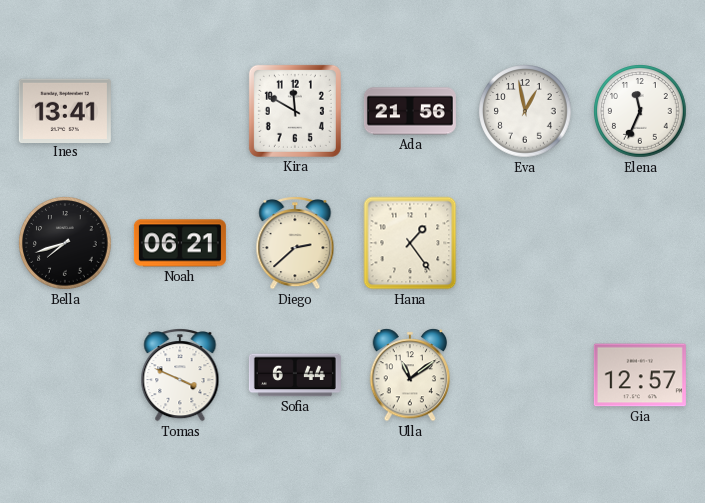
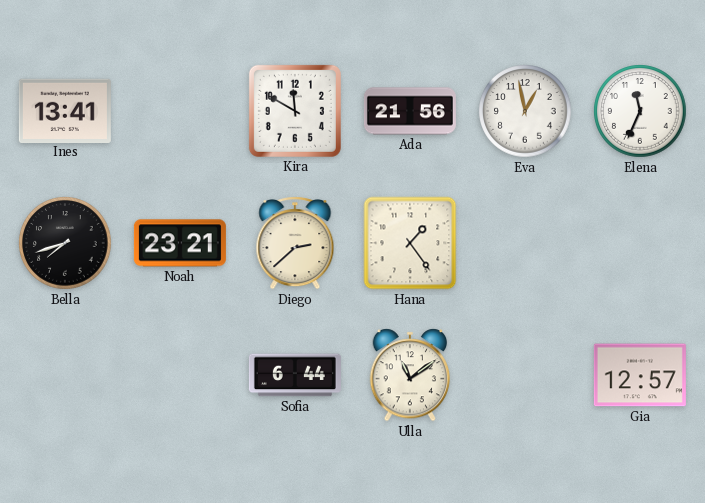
Noah: 06:21 -> 23:21
Tomas: 3:49 -> none
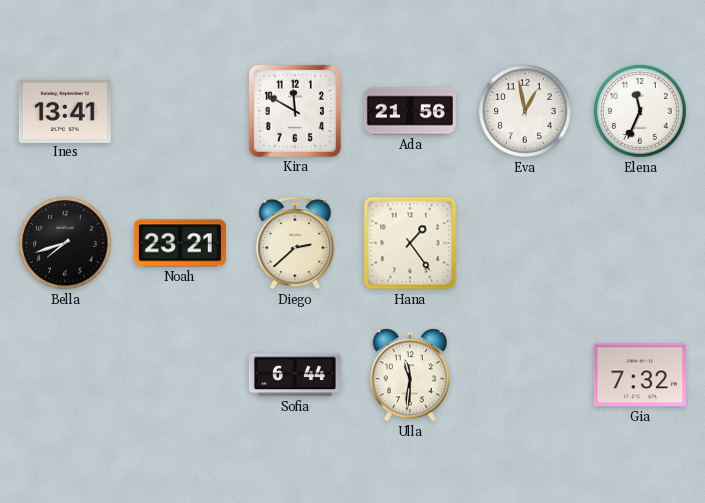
Ulla: 11:09 -> 11:31
Gia: 12:57 -> 7:32
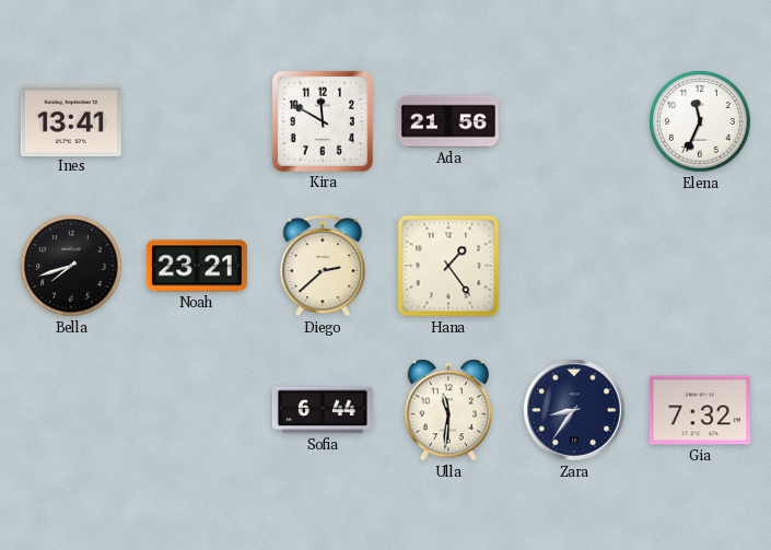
Eva: 12:58 -> none
Zara: none -> 8:36
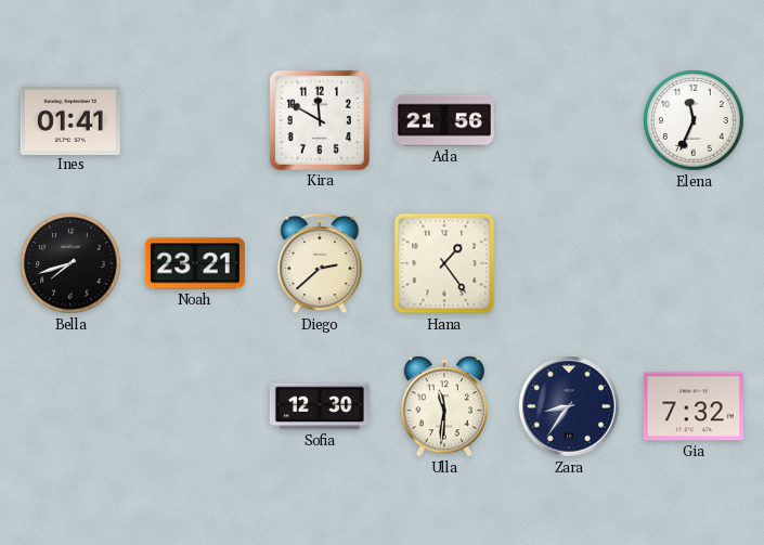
Ines: 13:41 -> 01:41
Sofia: 6:44 -> 12:30
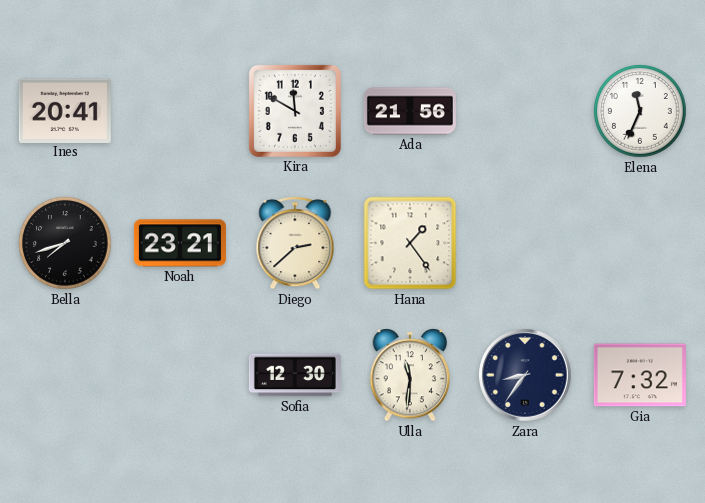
Ines: 01:41 -> 20:41
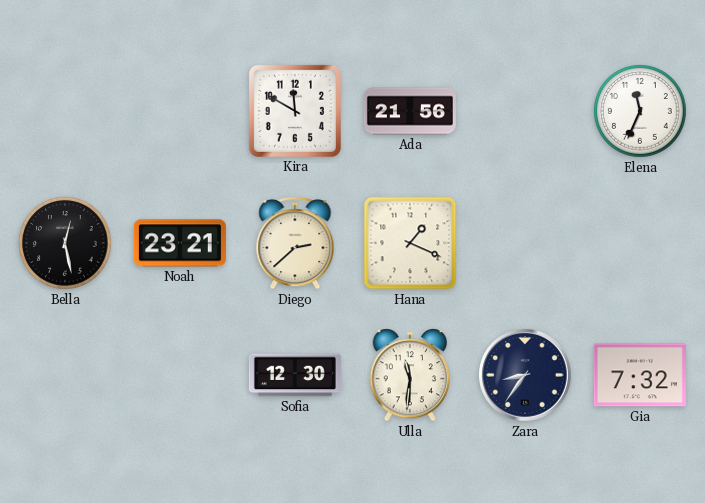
Ines: 20:41 -> none
Bella: 7:42 -> 12:28
Hana: 1:24 -> 1:19
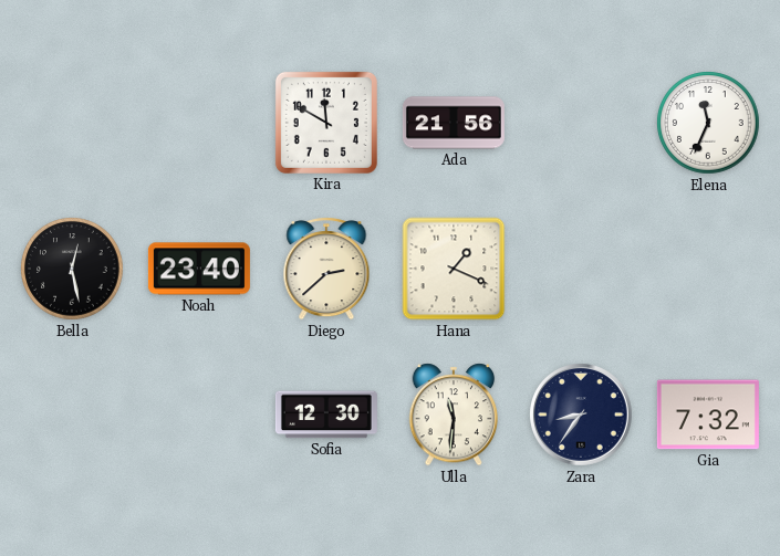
Noah: 23:21 -> 23:40
